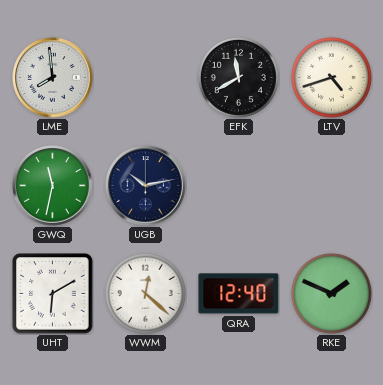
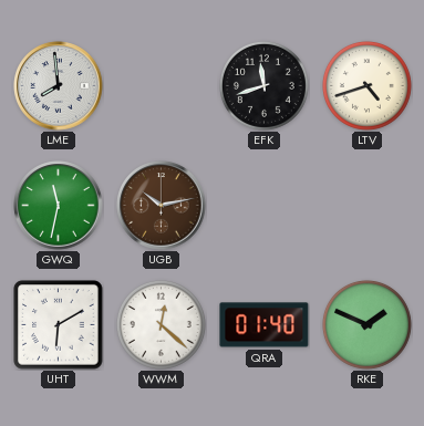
EFK: 11:40 -> 11:42
UGB dial: navy -> brown
QRA: 12:40 -> 01:40
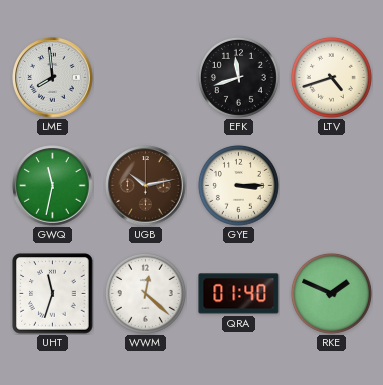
GYE: none -> 3:15
UHT: 6:10 -> 11:33
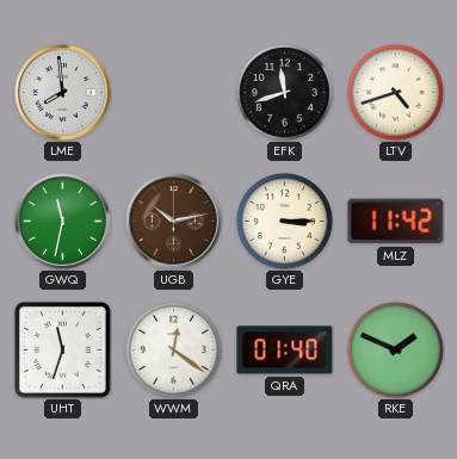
MLZ: none -> 11:42
WWM: 12:22 -> 12:21
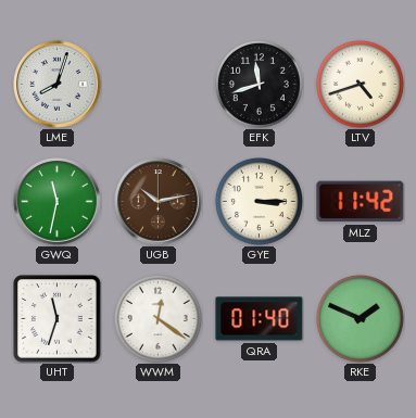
LME: 7:59 -> 8:03
